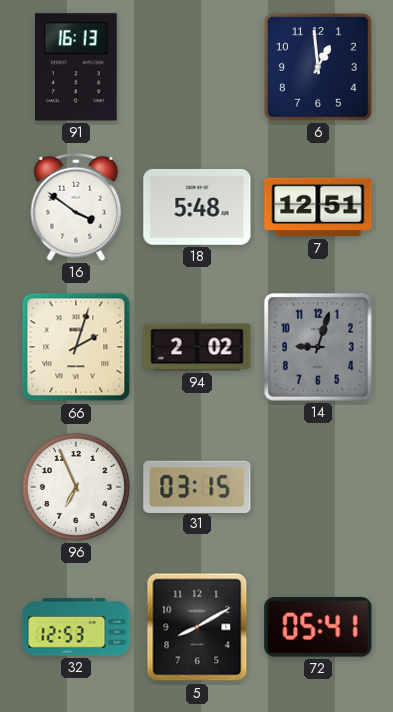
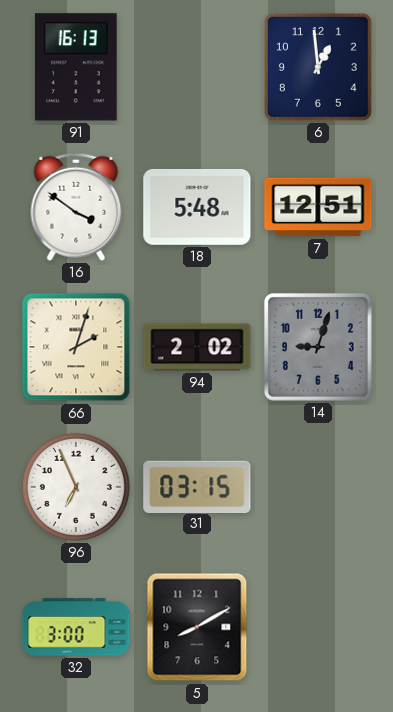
32: 12:53 -> 3:00
72: 05:41 -> none
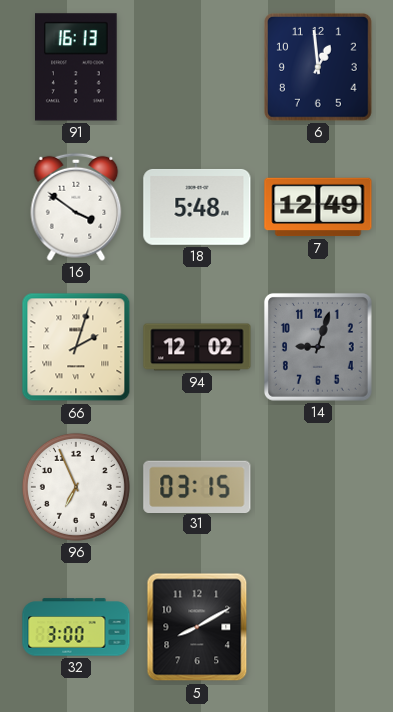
7: 12:51 -> 12:49
94: 2:02 -> 12:02
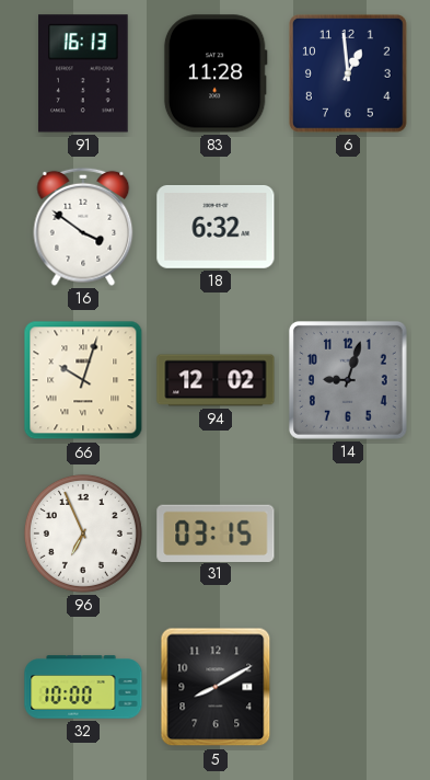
83: none -> 11:28
18: 5:48 -> 6:32
7: 12:49 -> none
66: 2:03 -> 10:03
32: 3:00 -> 10:00
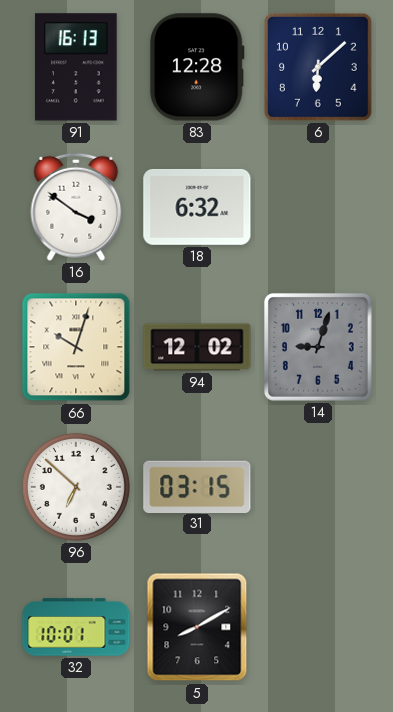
83: 11:28 -> 12:28
6: 12:59 -> 6:08
96: 6:56 -> 6:52
32: 10:00 -> 10:01
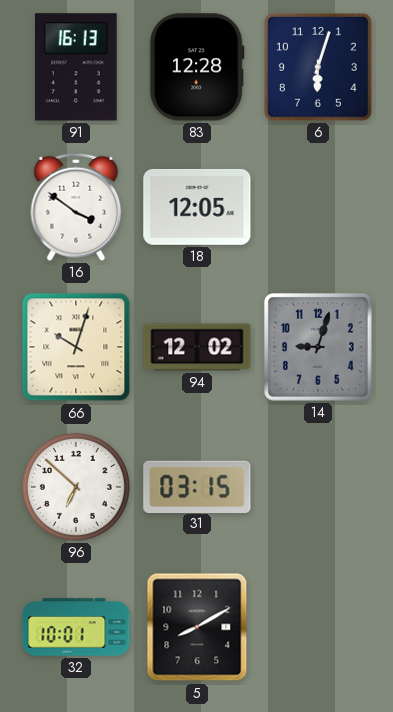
6: 6:08 -> 6:03
18: 6:32 -> 12:05
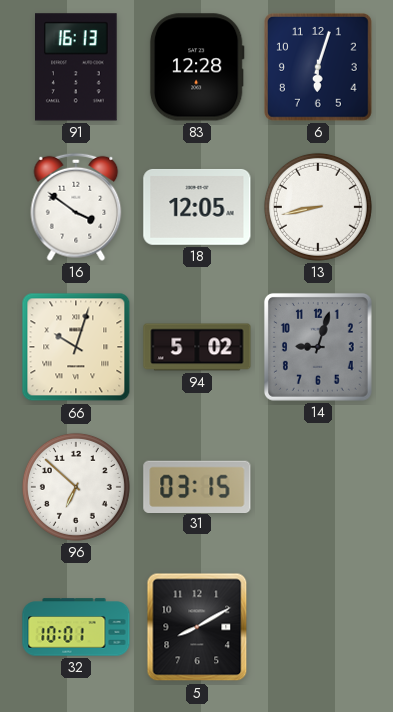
13: none -> 8:43
94: 12:02 -> 5:02
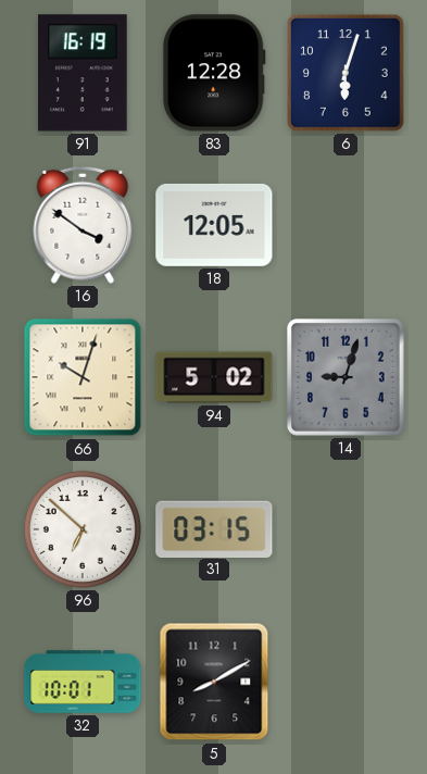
91: 16:13 -> 16:19
13: 8:43 -> none
